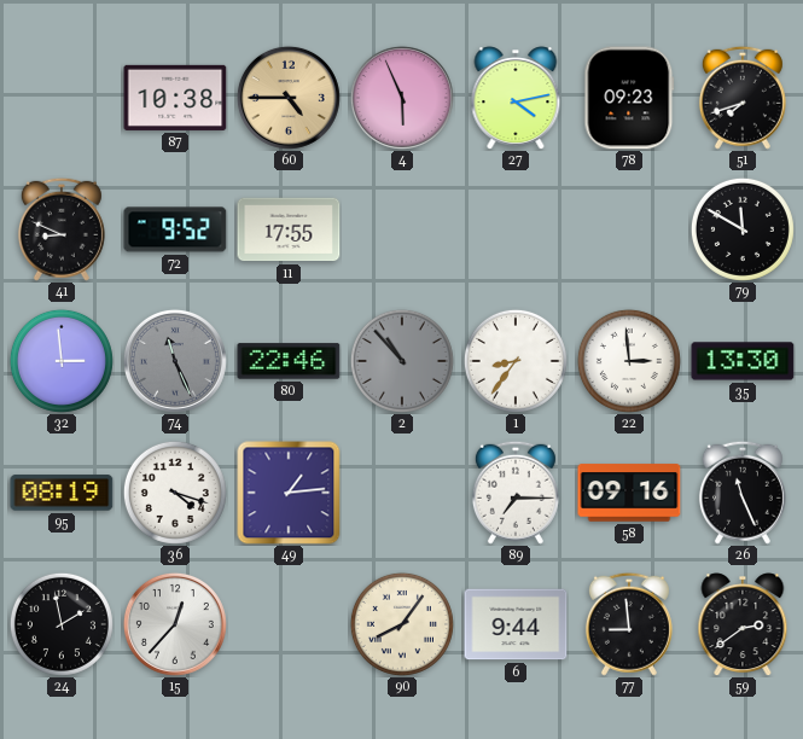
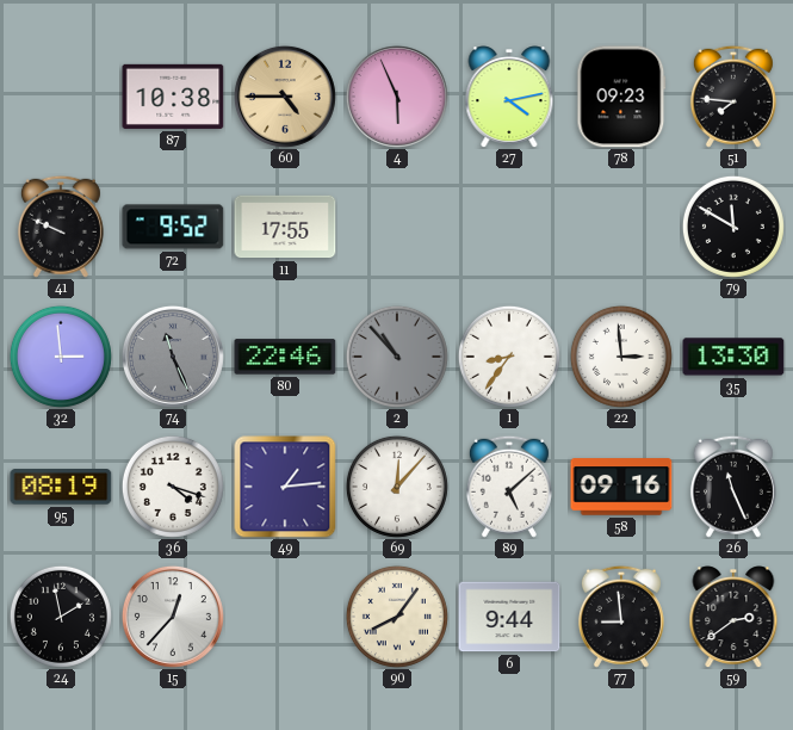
51: 7:42 -> 7:46
41: 8:49 -> 9:49
69: none -> 12:07
89: 7:15 -> 5:08
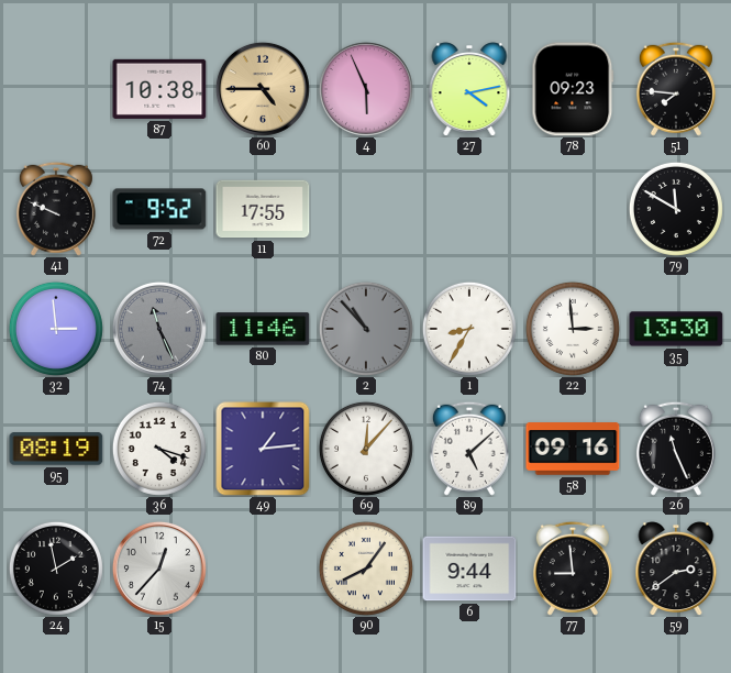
80: 22:46 -> 11:46
1: 8:36 -> 8:35
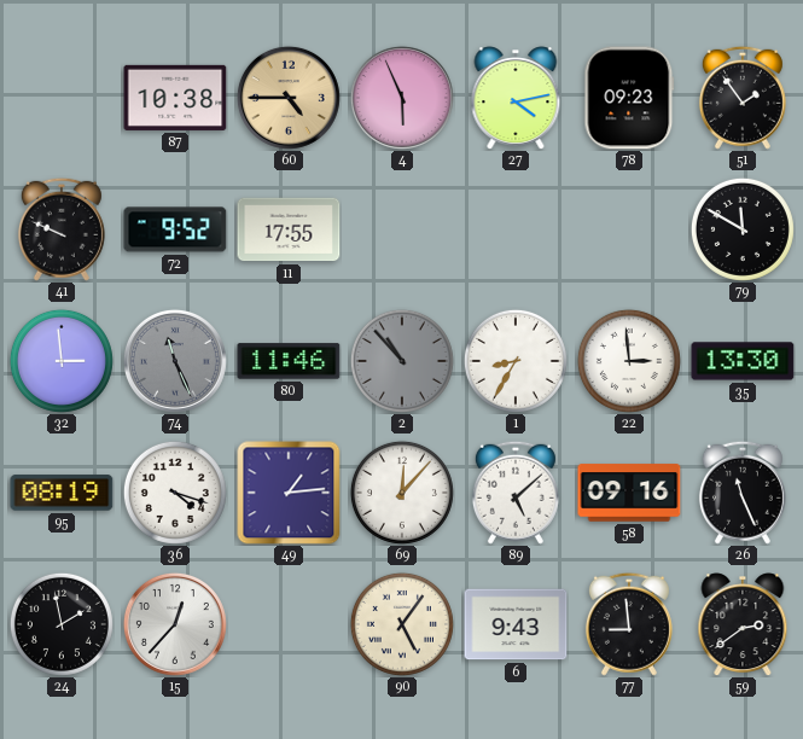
51: 7:46 -> 1:54
90: 8:06 -> 5:06
6: 9:44 -> 9:43
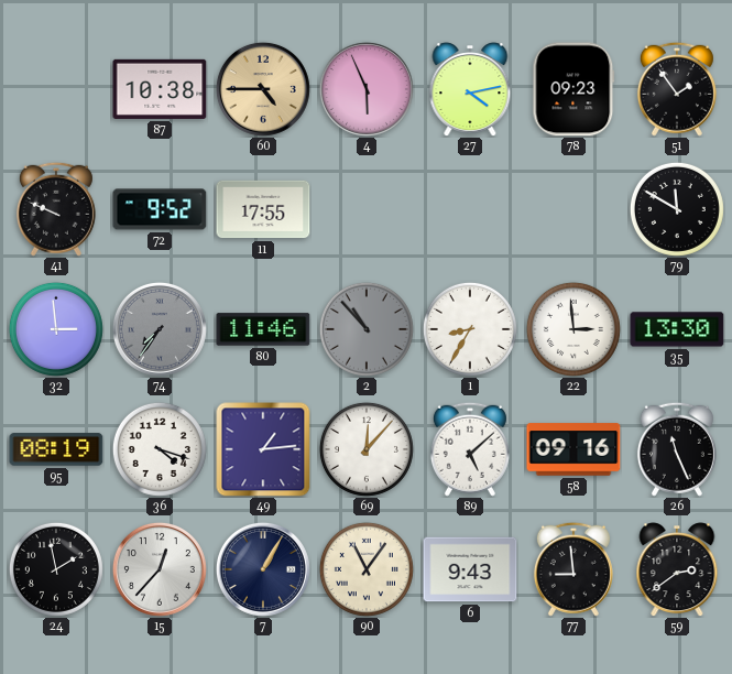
74: 11:26 -> 7:36
7: none -> 1:05
90: 5:06 -> 11:06
